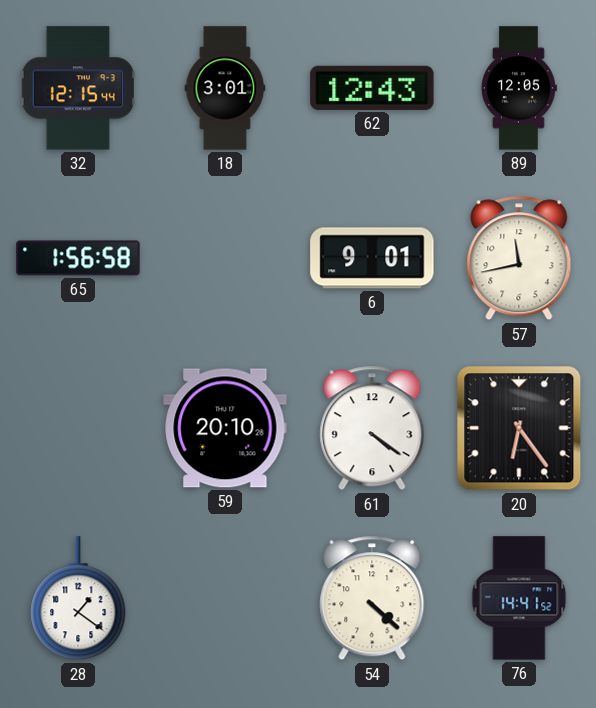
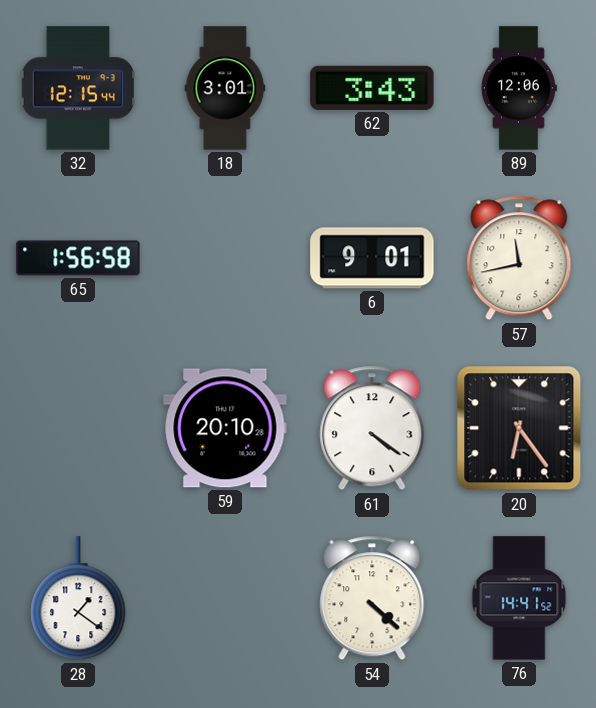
62: 12:43 -> 3:43
89: 12:05 -> 12:06
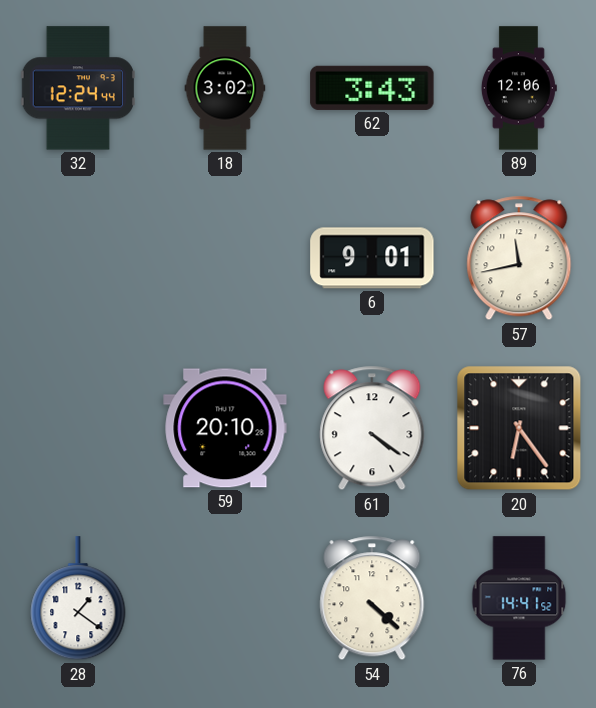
32: 12:15 -> 12:24
18: 3:01 -> 3:02
65: 1:56 -> none
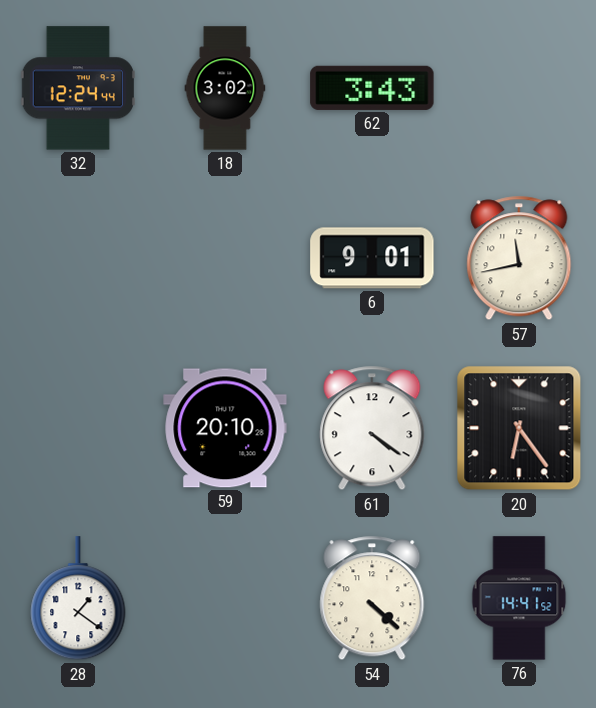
89: 12:06 -> none
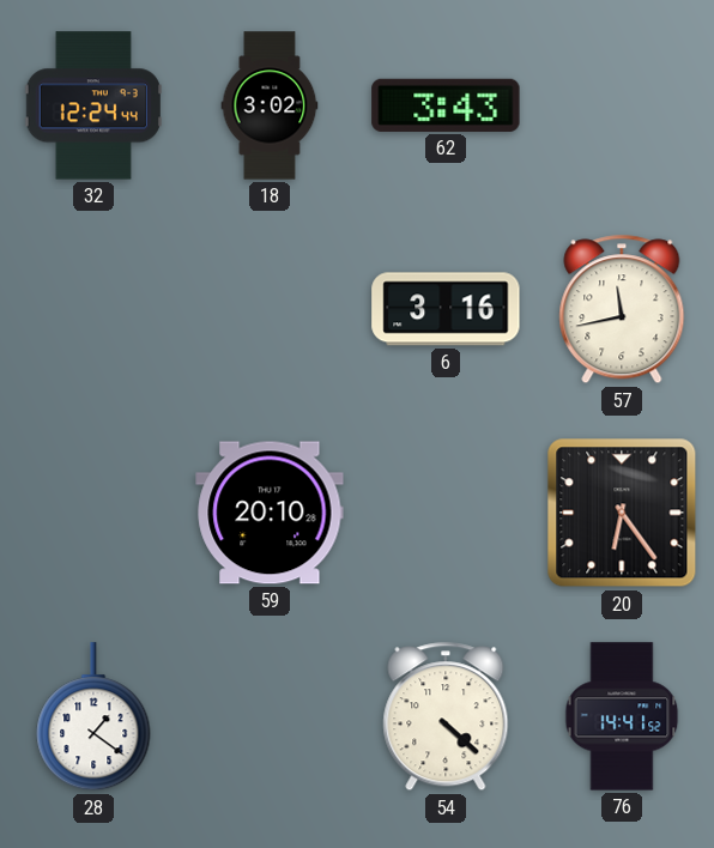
6: 9:01 -> 3:16
61: 4:21 -> none
